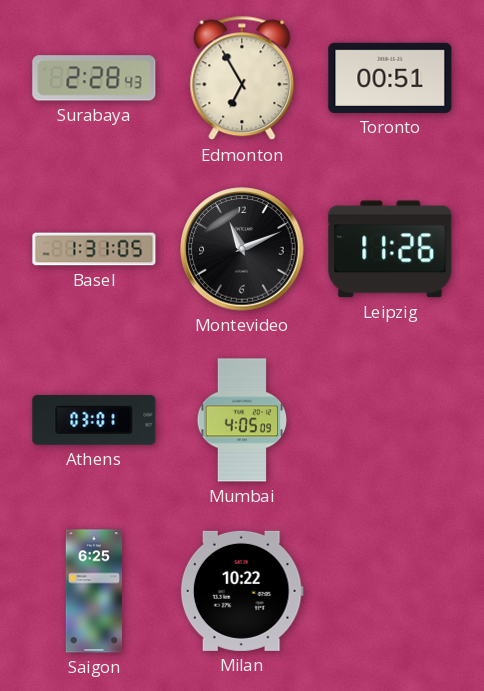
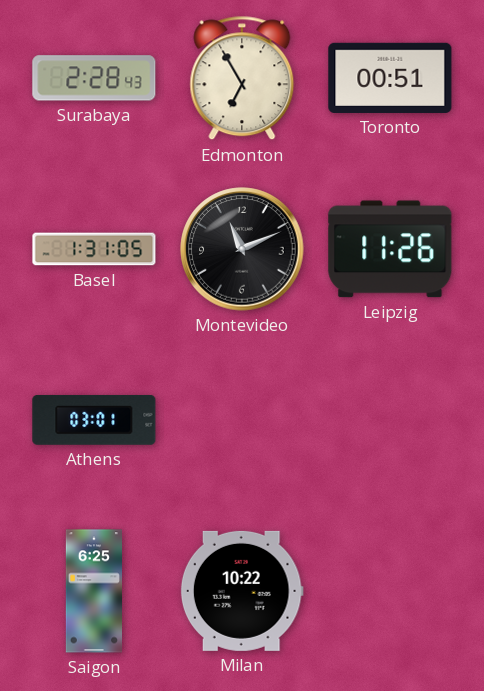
Mumbai: 4:05 -> none
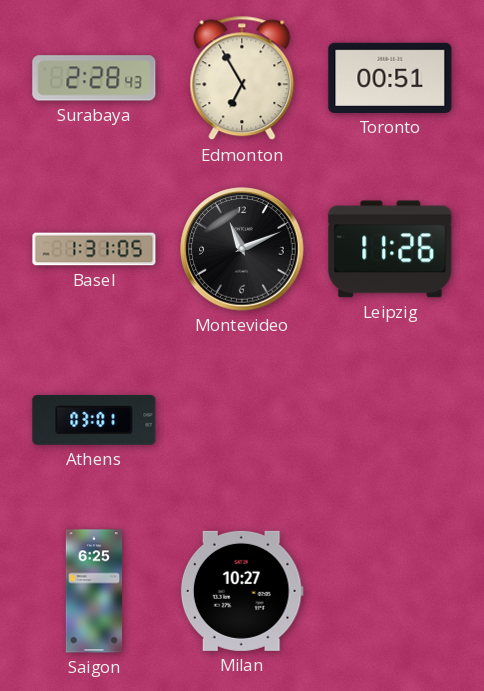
Milan: 10:22 -> 10:27
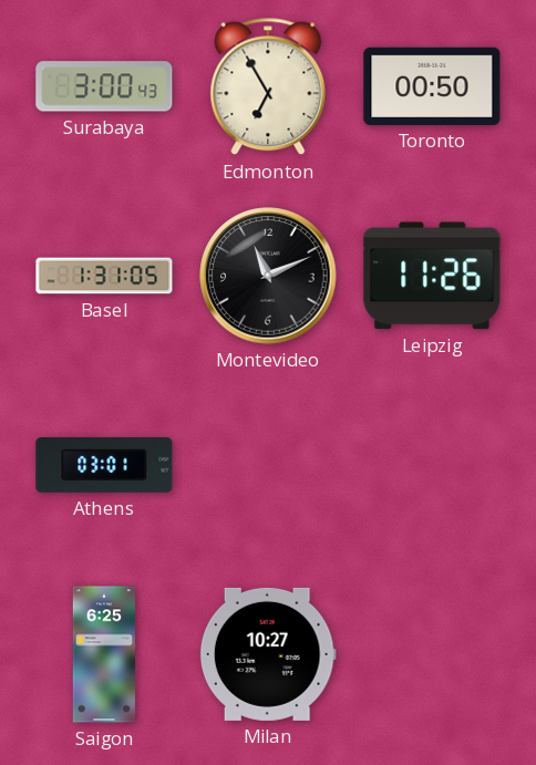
Surabaya: 2:28 -> 3:00
Toronto: 00:51 -> 00:50
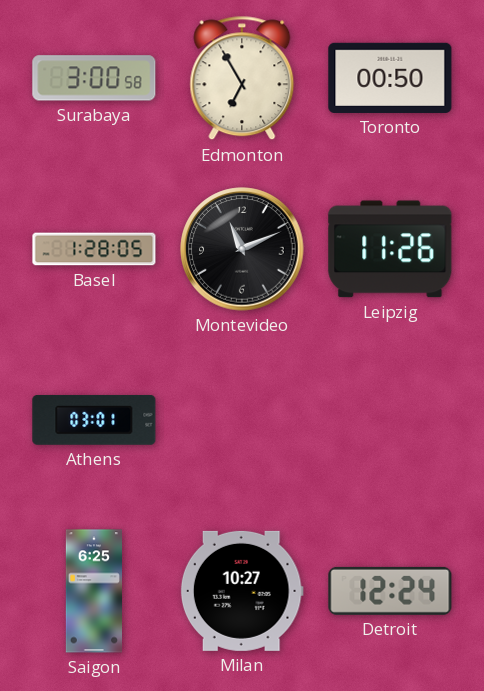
Surabaya: 3:00:43 -> 3:00:58
Basel: 1:31 -> 1:28
Detroit: none -> 12:24
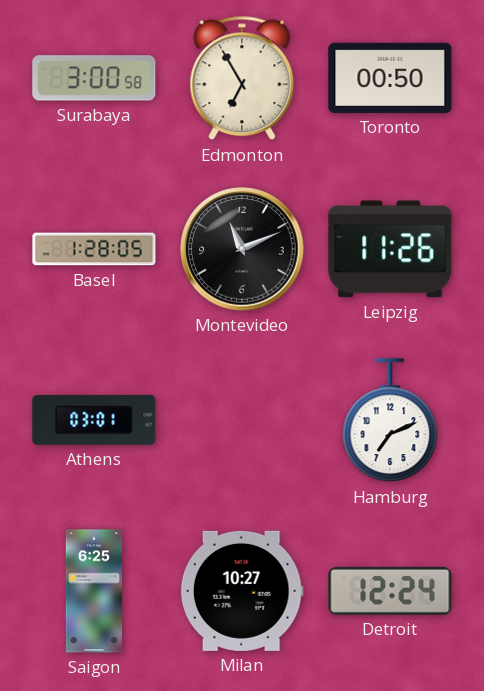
Hamburg: none -> 7:11
